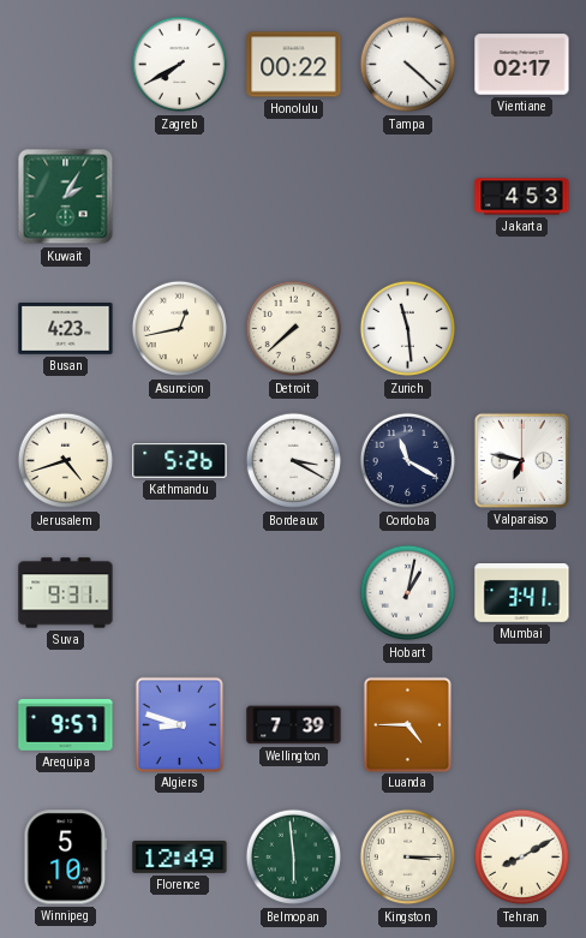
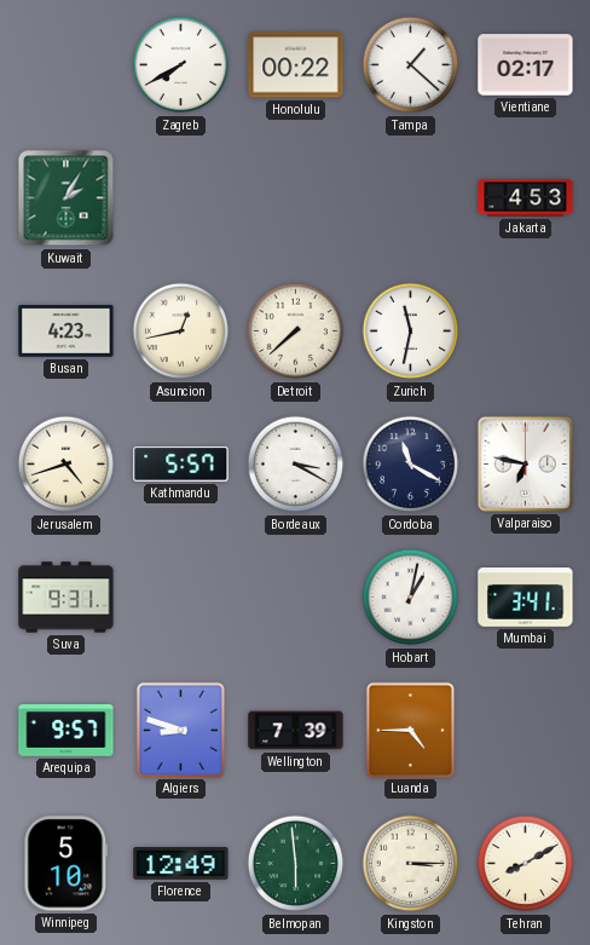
Tampa: 4:22 -> 1:22
Zurich: 11:29 -> 11:32
Kathmandu: 5:26 -> 5:57
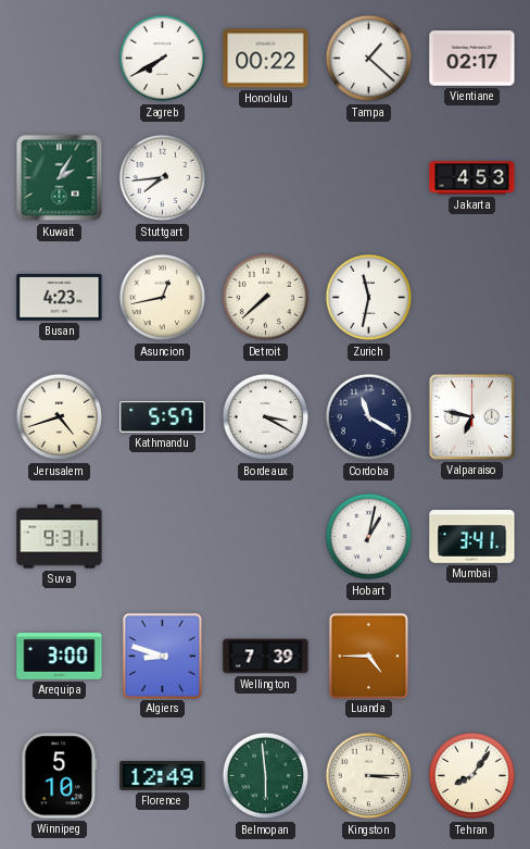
Stuttgart: none -> 7:44
Arequipa: 9:57 -> 3:00
Tehran: 8:10 -> 8:06
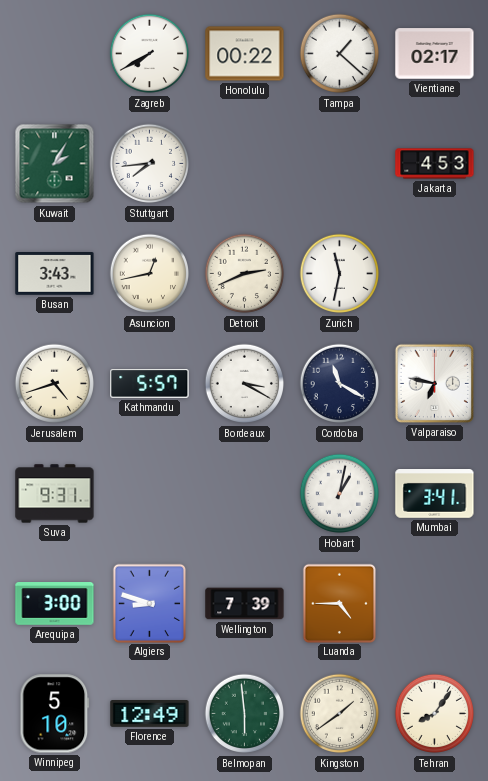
Busan: 4:23 -> 3:43
Detroit: 7:38 -> 2:41
Kingston: 3:15 -> 1:39
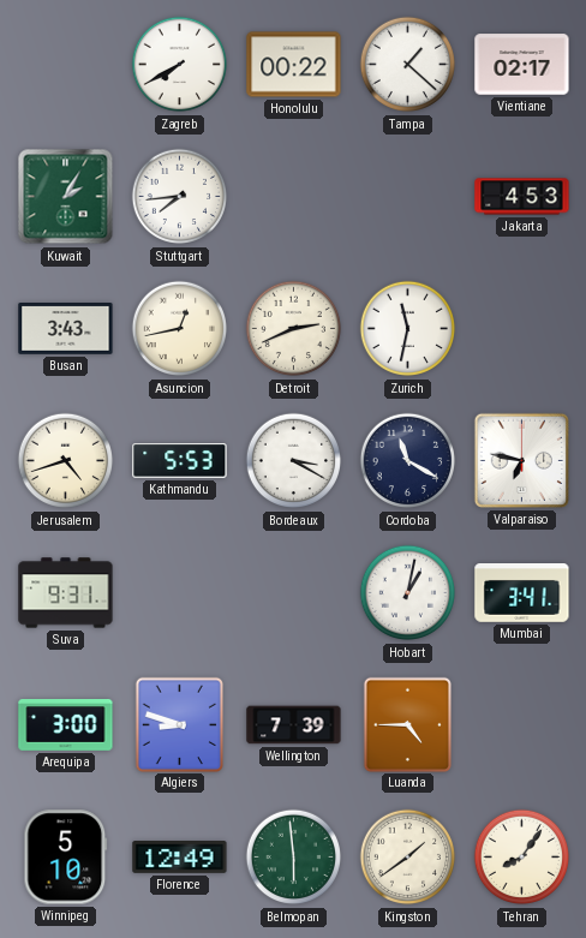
Kathmandu: 5:57 -> 5:53
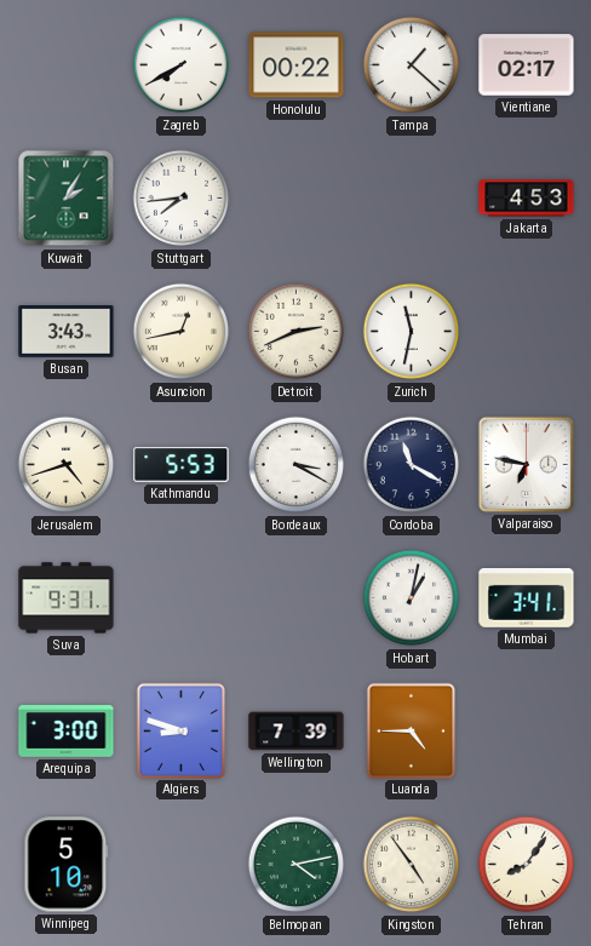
Florence: 12:49 -> none
Belmopan: 5:59 -> 4:13
Kingston: 1:39 -> 4:54
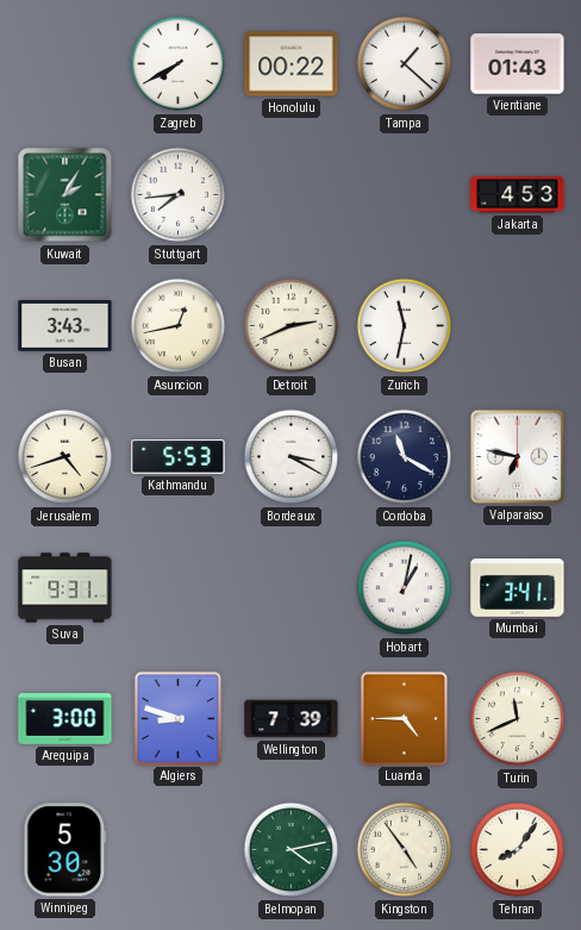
Vientiane: 02:17 -> 01:43
Turin: none -> 11:41
Winnipeg: 5:10 -> 5:30
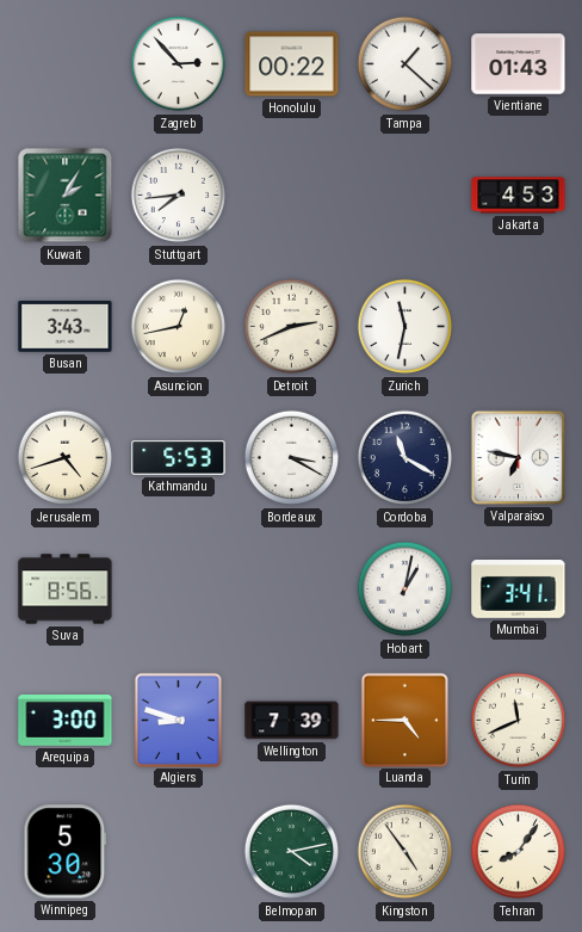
Zagreb: 7:40 -> 2:53
Suva: 9:31 -> 8:56
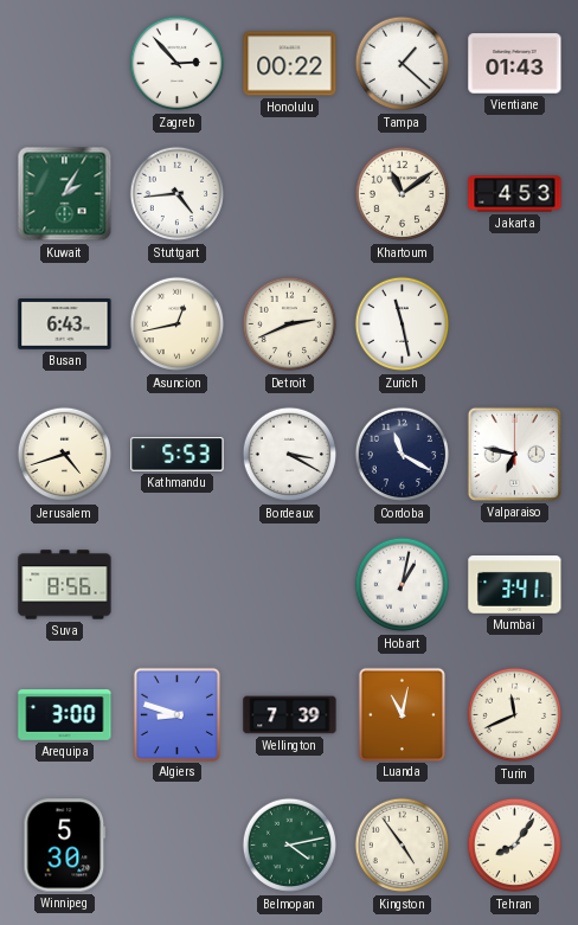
Stuttgart: 7:44 -> 4:44
Khartoum: none -> 11:09
Busan: 3:43 -> 6:43
Zurich: 11:32 -> 11:28
Luanda: 4:45 -> 11:02
